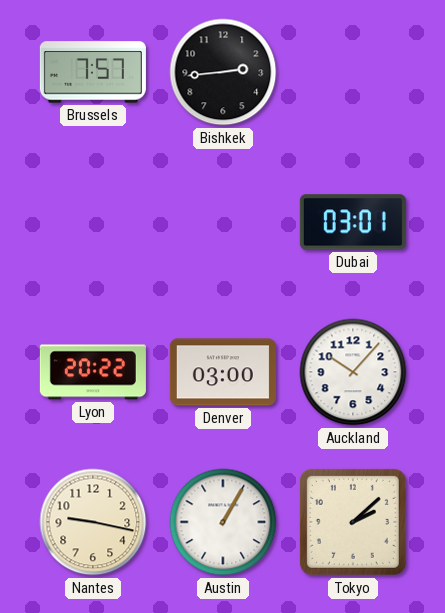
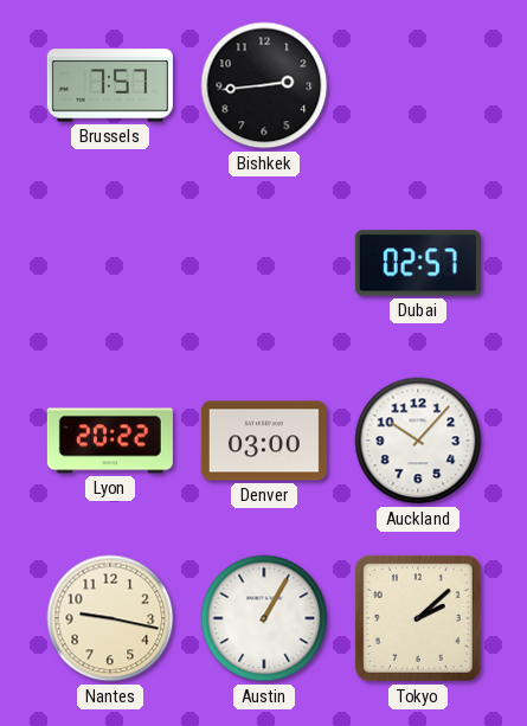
Dubai: 03:01 -> 02:57
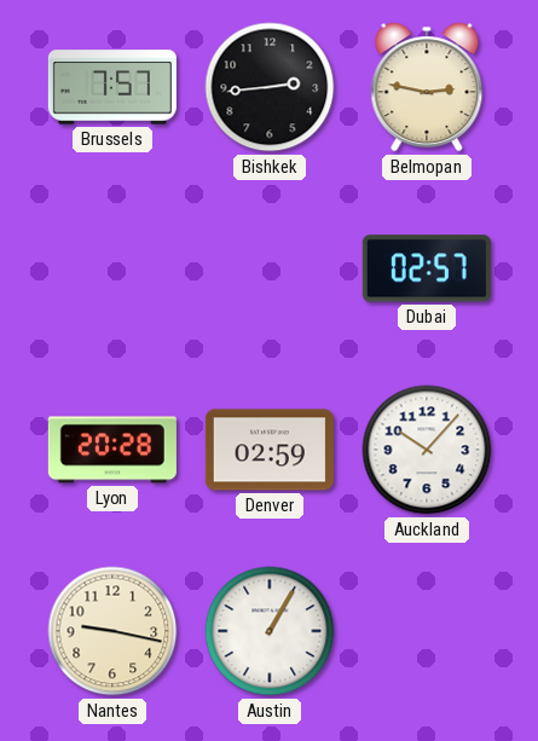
Belmopan: none -> 2:47
Lyon: 20:22 -> 20:28
Denver: 03:00 -> 02:59
Tokyo: 2:08 -> none
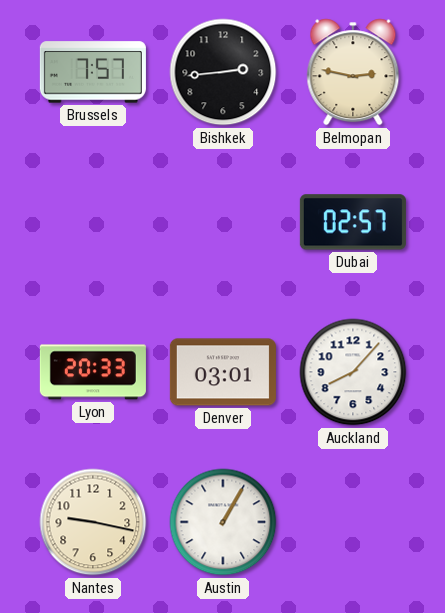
Lyon: 20:28 -> 20:33
Denver: 02:59 -> 03:01
Auckland: 10:07 -> 8:07
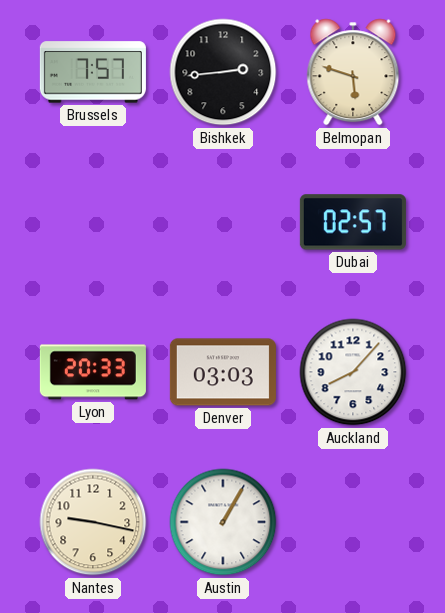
Belmopan: 2:47 -> 5:48
Denver: 03:01 -> 03:03
